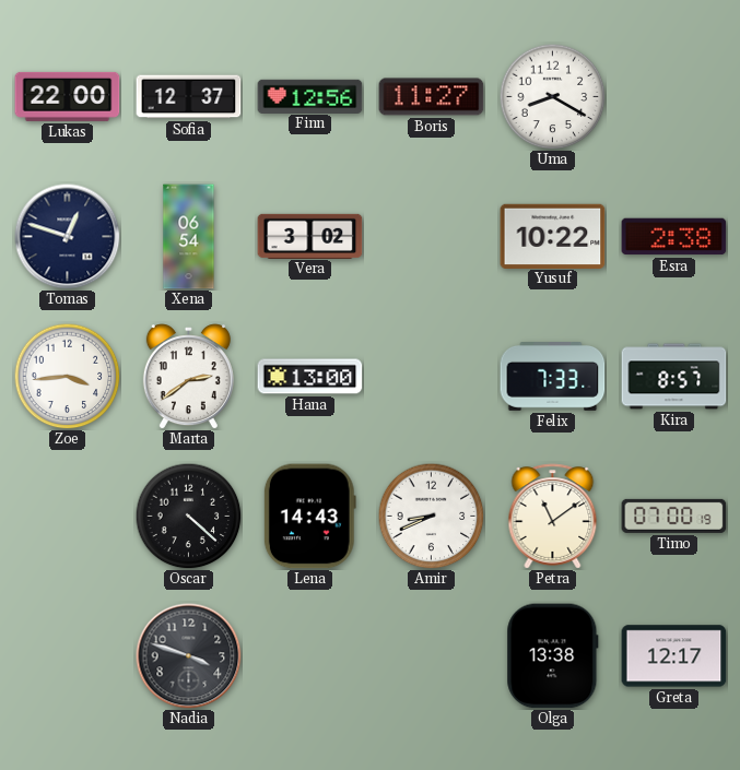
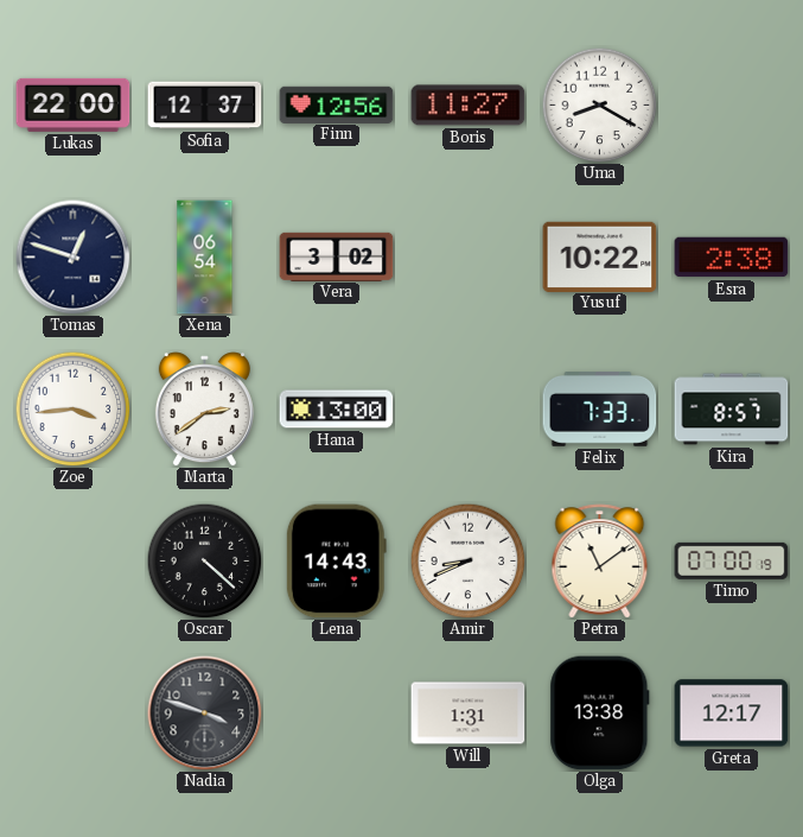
Will: none -> 1:31
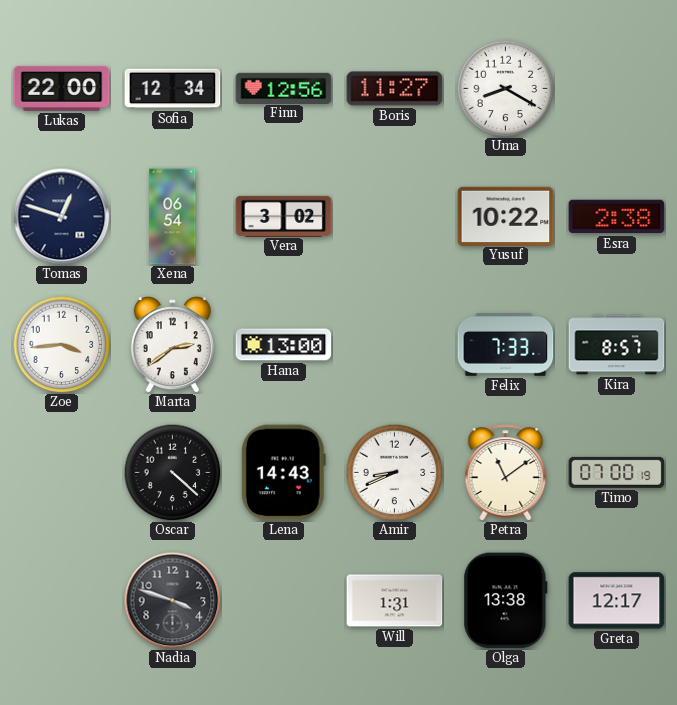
Sofia: 12:37 -> 12:34
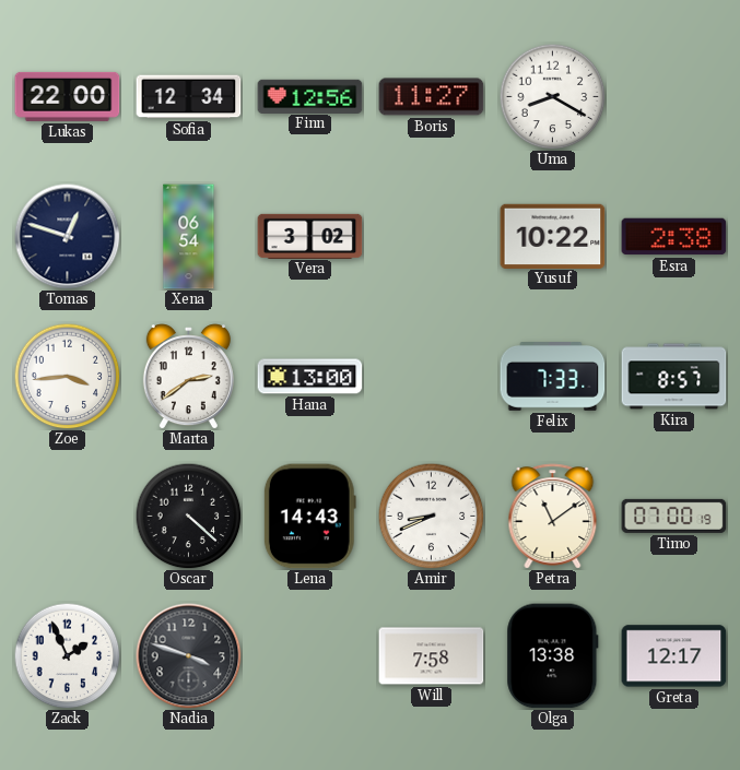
Zack: none -> 1:56
Will: 1:31 -> 7:58
